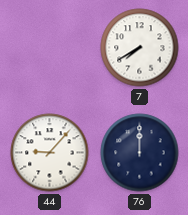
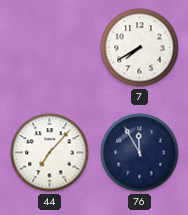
44: 9:07 -> 7:07
76: 12:00 -> 11:55
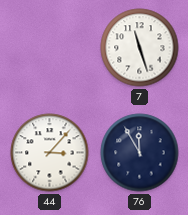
7: 7:40 -> 11:27
44: 7:07 -> 3:07
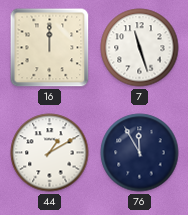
16: none -> 12:00
44: 3:07 -> 1:10
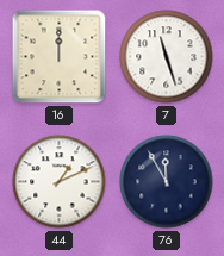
44: 1:10 -> 1:11
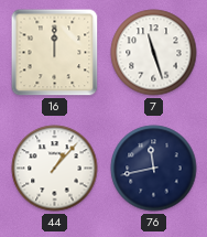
44: 1:11 -> 1:07
76: 11:55 -> 11:43
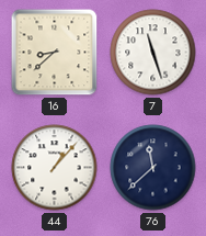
16: 12:00 -> 8:38
76: 11:43 -> 11:38
